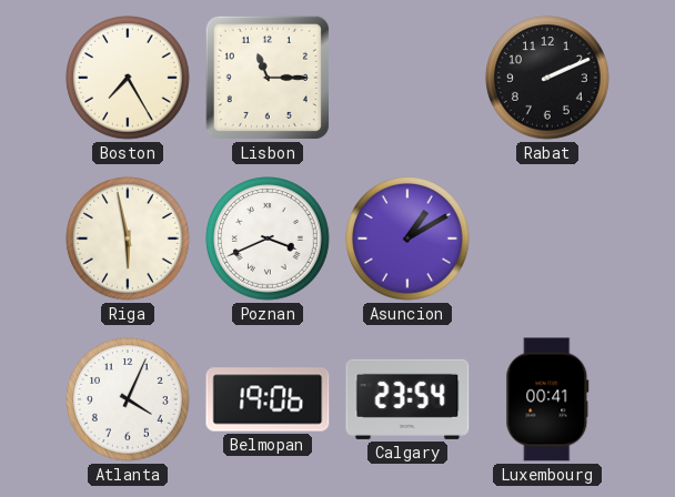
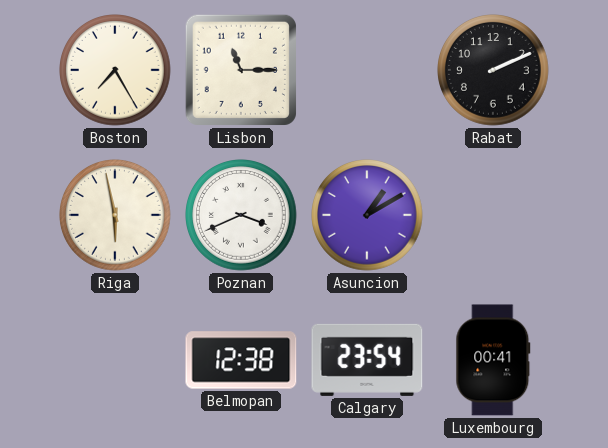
Atlanta: 4:04 -> none
Belmopan: 19:06 -> 12:38
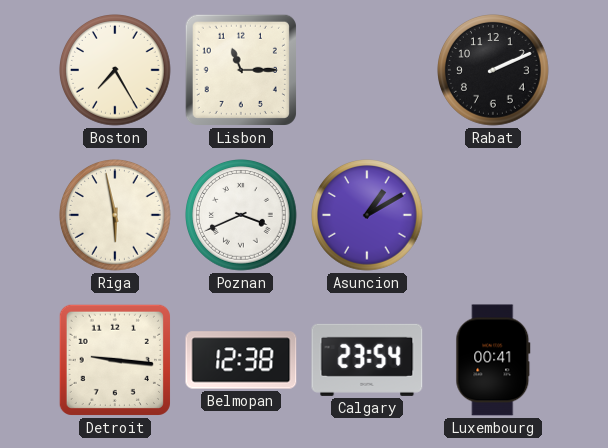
Detroit: none -> 9:16
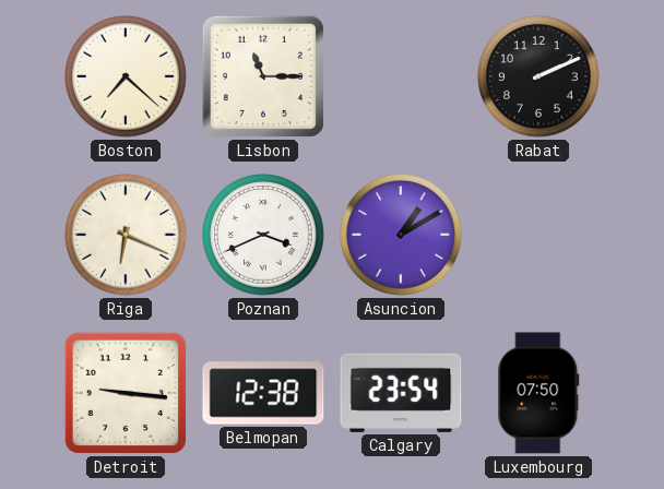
Boston: 7:25 -> 7:22
Riga: 5:58 -> 6:19
Luxembourg: 00:41 -> 07:50
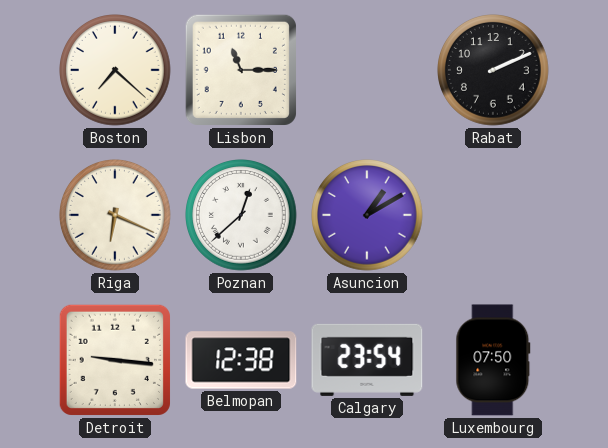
Poznan: 3:41 -> 12:38
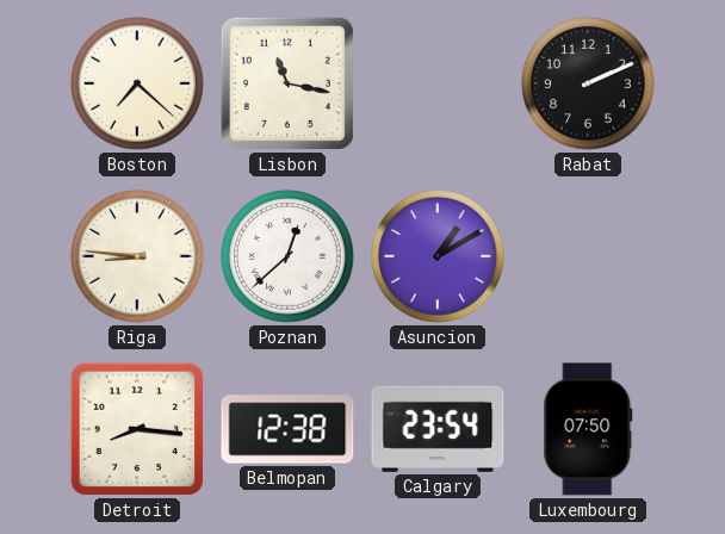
Lisbon: 11:15 -> 11:17
Riga: 6:19 -> 8:46
Detroit: 9:16 -> 8:16
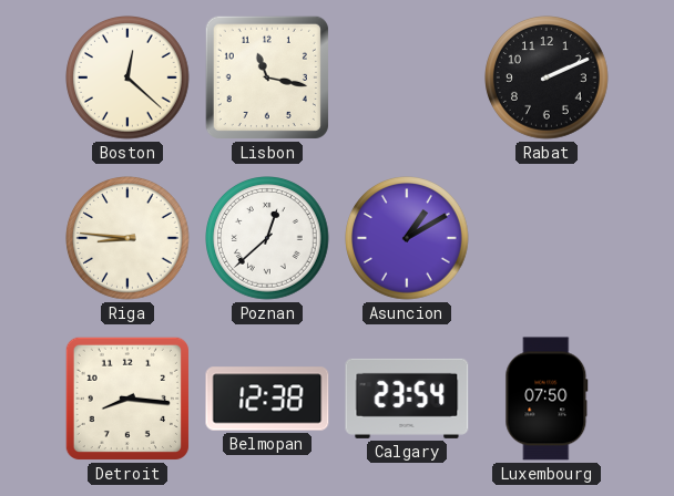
Boston: 7:22 -> 12:22
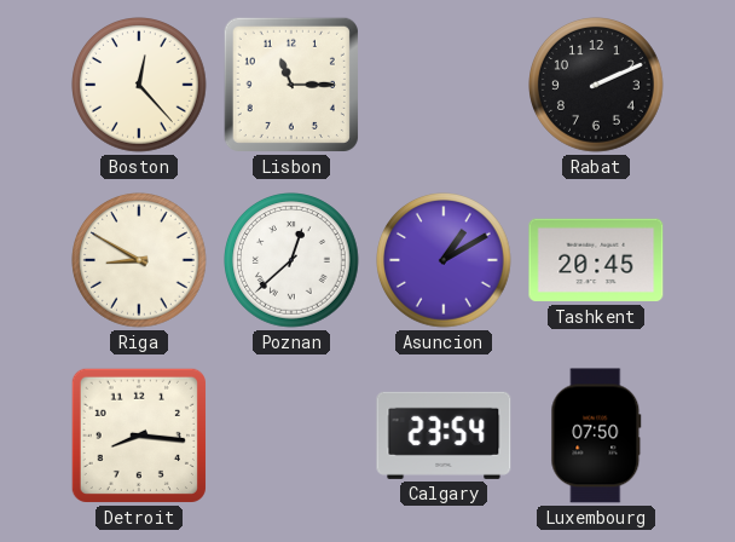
Boston: 12:22 -> 12:23
Lisbon: 11:17 -> 11:15
Riga: 8:46 -> 8:50
Tashkent: none -> 20:45
Belmopan: 12:38 -> none
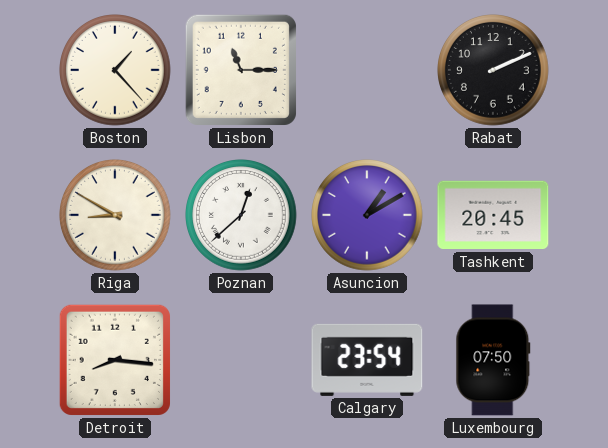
Boston: 12:23 -> 1:23
